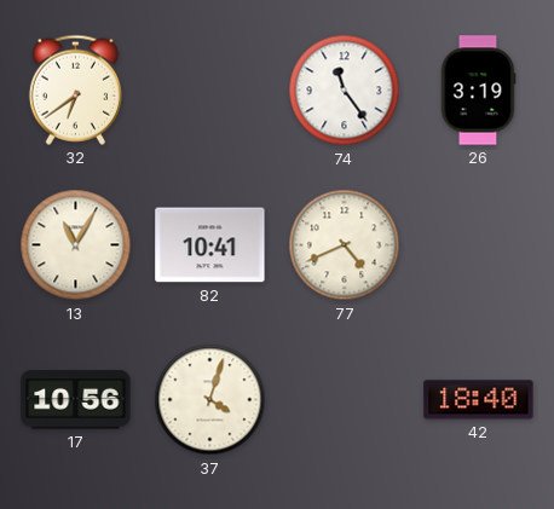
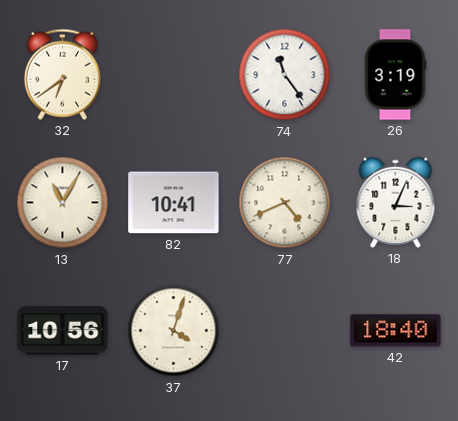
18: none -> 3:04
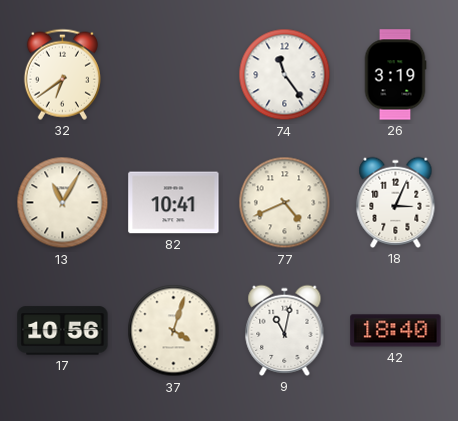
9: none -> 11:02
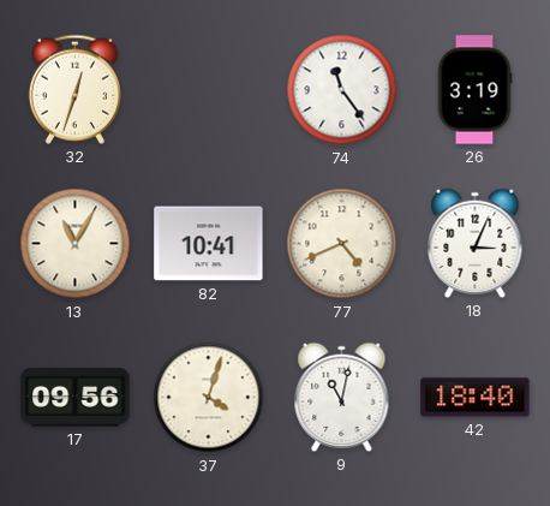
32: 6:39 -> 12:33
17: 10:56 -> 09:56
